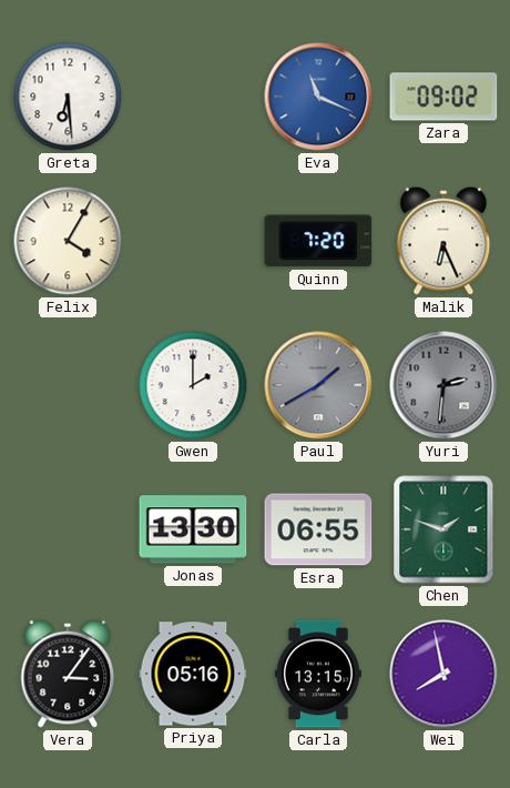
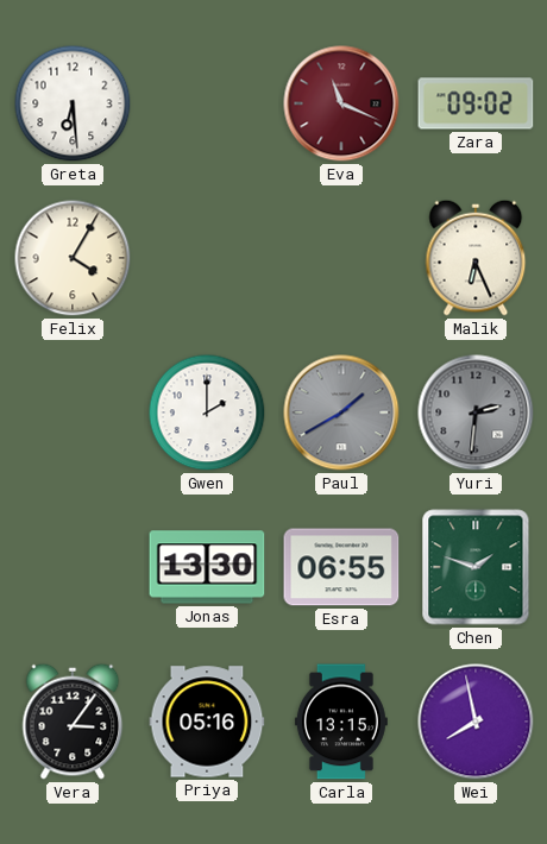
Eva dial: blue -> burgundy
Quinn: 7:20 -> none
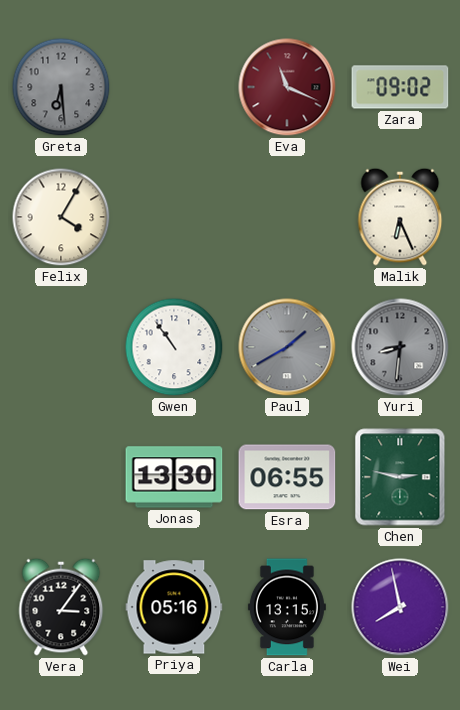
Greta dial: white -> grey
Gwen: 2:00 -> 10:54
Yuri: 2:31 -> 8:31
Chen: 1:48 -> 2:47
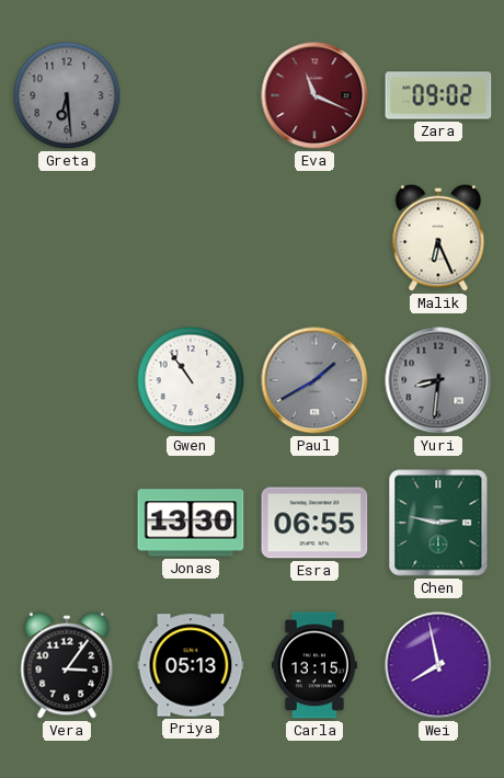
Felix: 4:05 -> none
Priya: 05:16 -> 05:13
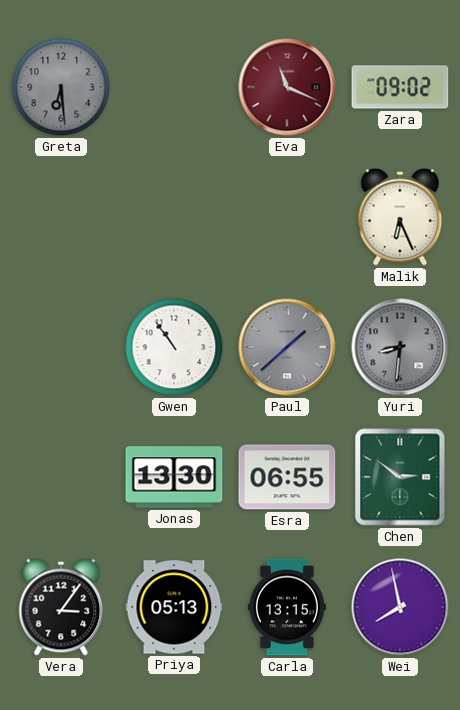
Paul: 1:40 -> 1:38
Chen: 2:47 -> 2:51
